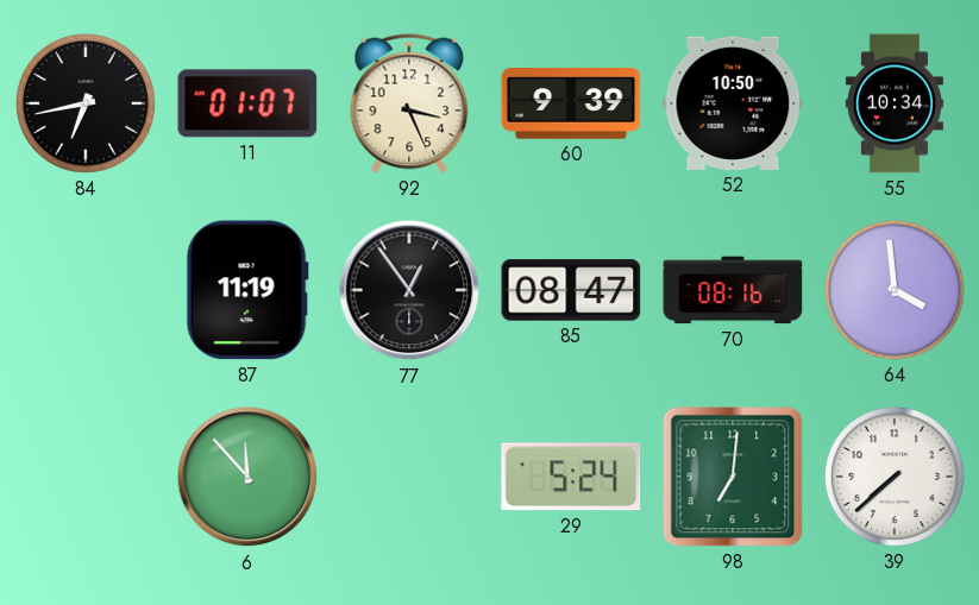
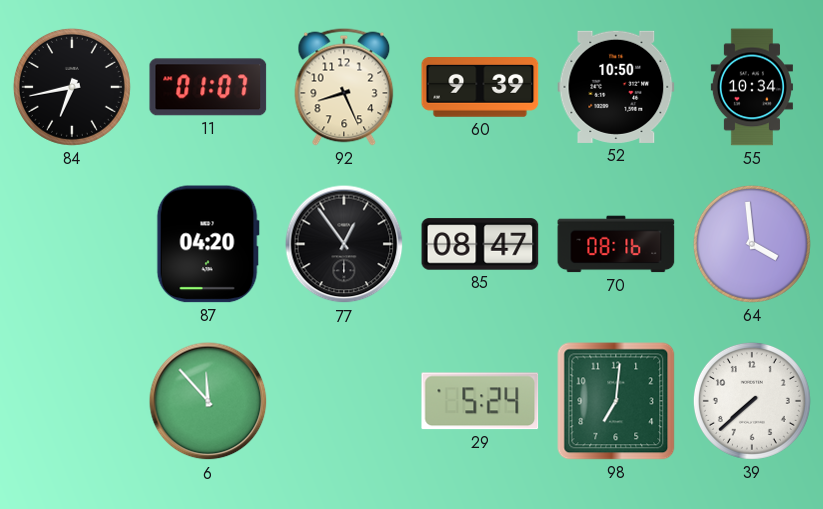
92: 3:26 -> 8:26
87: 11:19 -> 04:20
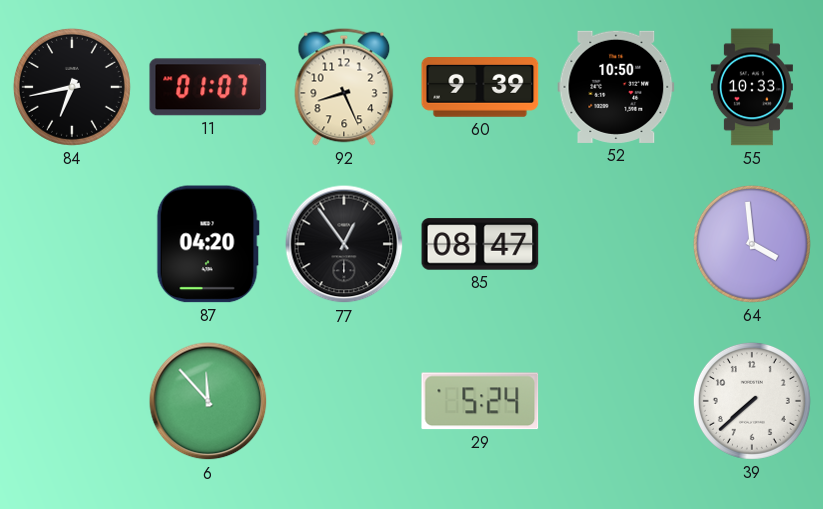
55: 10:34 -> 10:33
70: 08:16 -> none
98: 7:01 -> none
